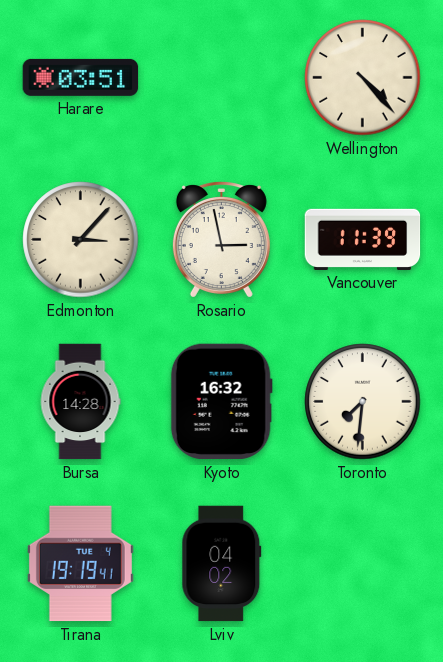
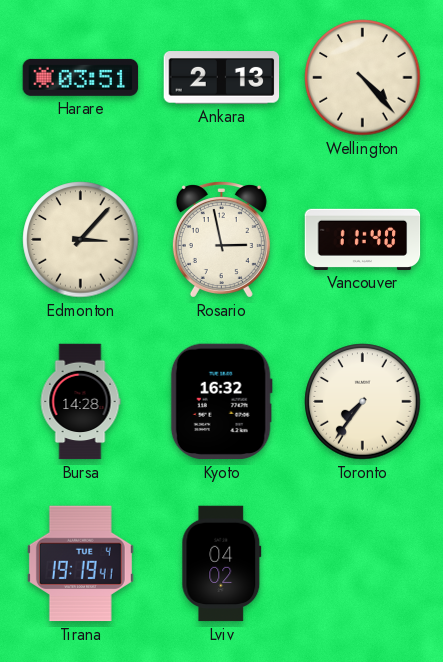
Ankara: none -> 2:13
Vancouver: 11:39 -> 11:40
Toronto: 7:31 -> 7:36
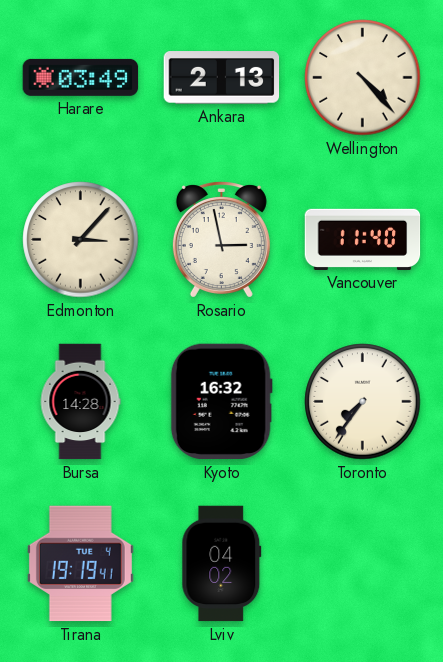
Harare: 03:51 -> 03:49
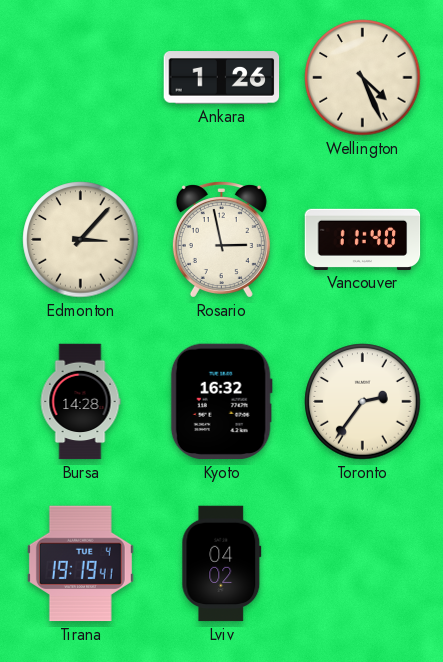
Harare: 03:49 -> none
Ankara: 2:13 -> 1:26
Wellington: 4:23 -> 4:26
Toronto: 7:36 -> 2:36
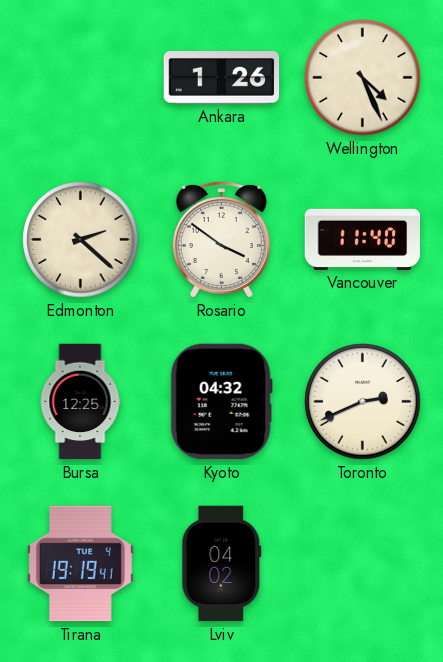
Edmonton: 3:07 -> 2:22
Rosario: 2:58 -> 3:51
Bursa: 14:28 -> 12:25
Kyoto: 16:32 -> 04:32
Toronto: 2:36 -> 2:41
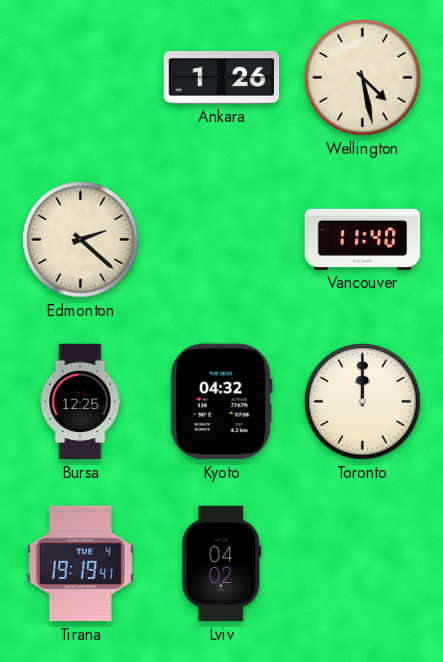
Wellington: 4:26 -> 4:28
Rosario: 3:51 -> none
Toronto: 2:41 -> 12:00
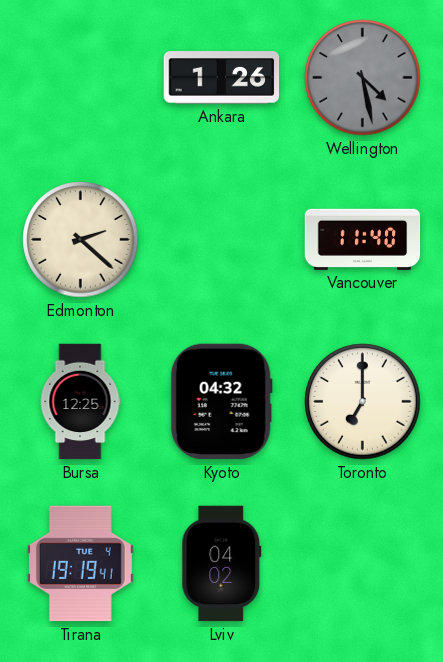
Wellington dial: cream -> grey
Toronto: 12:00 -> 7:00
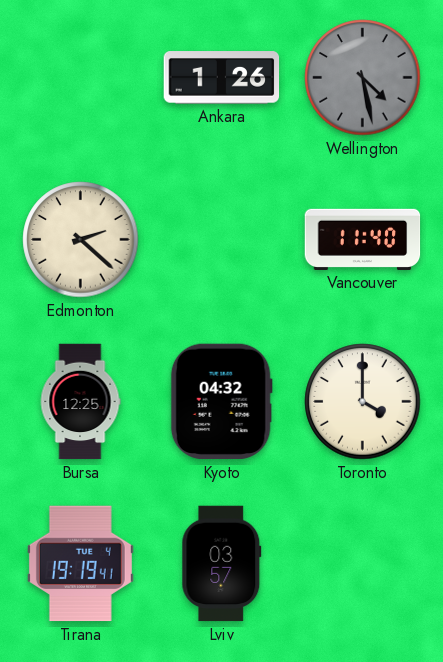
Toronto: 7:00 -> 4:00
Lviv: 04:02 -> 03:57
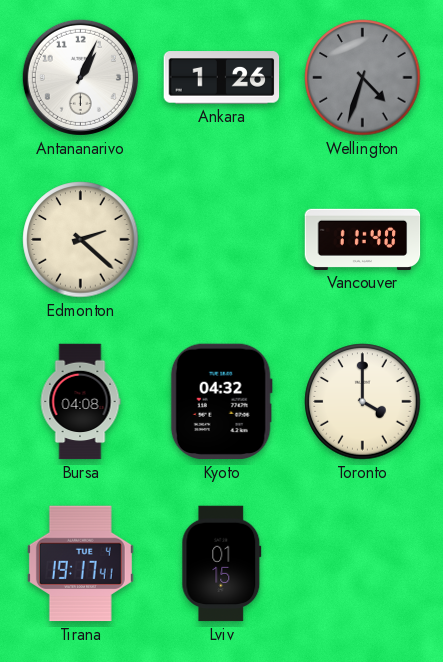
Antananarivo: none -> 1:04
Wellington: 4:28 -> 4:33
Bursa: 12:25 -> 04:08
Tirana: 19:19 -> 19:17
Lviv: 03:57 -> 01:15
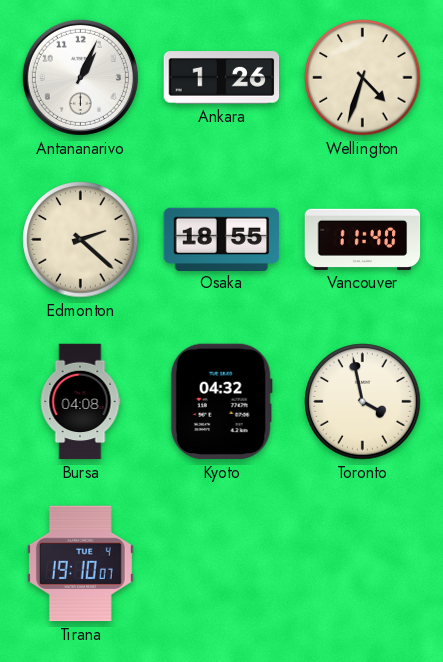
Wellington dial: grey -> cream
Osaka: none -> 18:55
Toronto: 4:00 -> 3:58
Tirana: 19:17 -> 19:10
Lviv: 01:15 -> none
